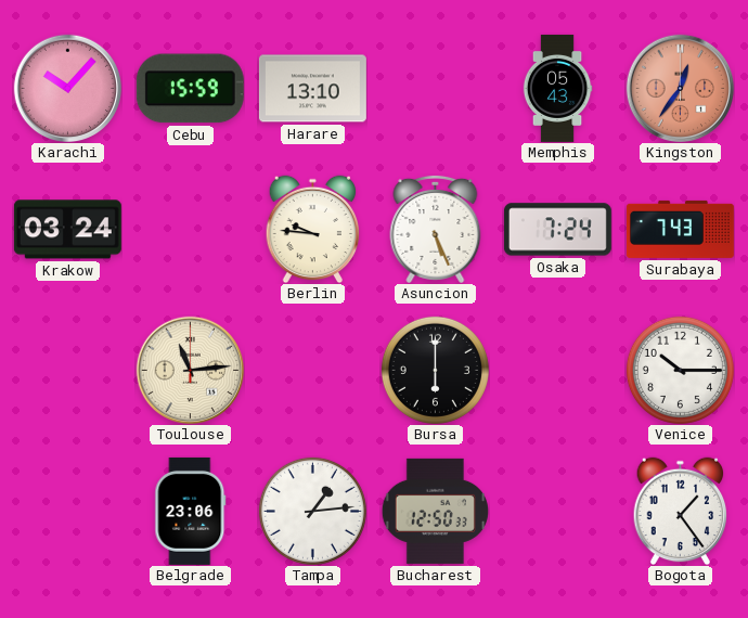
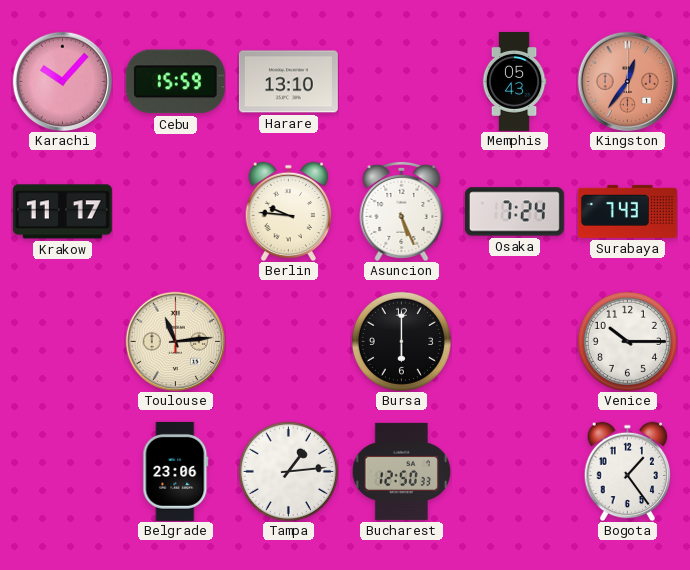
Krakow: 03:24 -> 11:17
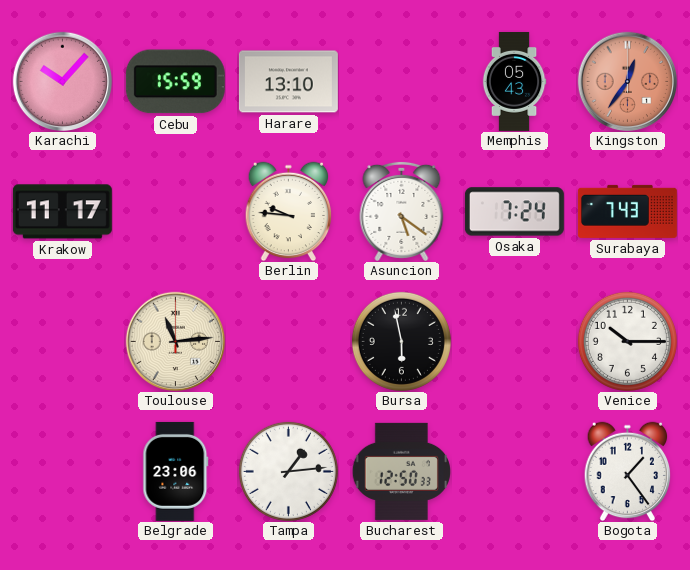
Asuncion: 5:26 -> 5:21
Bursa: 6:00 -> 5:58
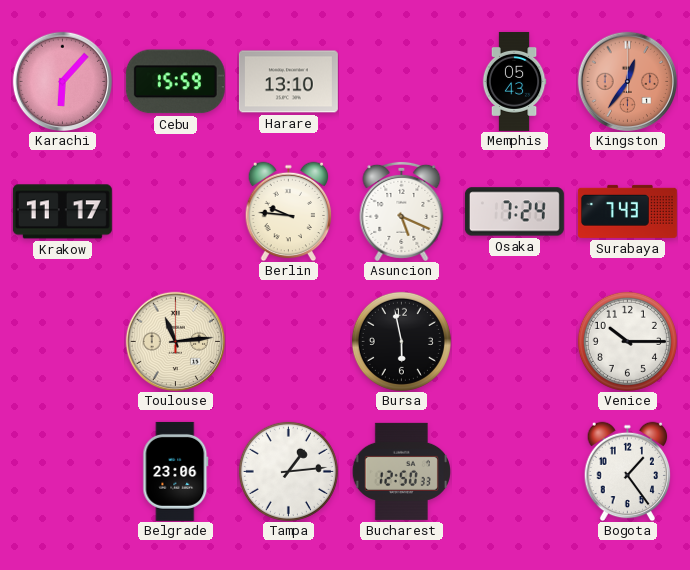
Karachi: 10:07 -> 6:07
Asuncion: 5:21 -> 5:19
